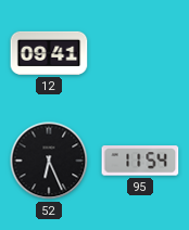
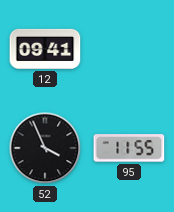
52: 6:26 -> 3:56
95: 11:54 -> 11:55
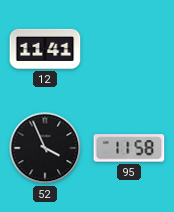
12: 09:41 -> 11:41
95: 11:55 -> 11:58
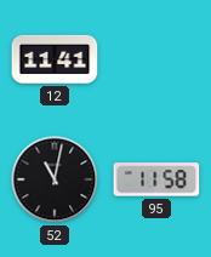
52: 3:56 -> 11:02
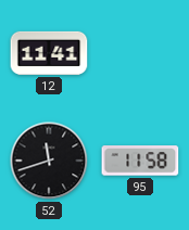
52: 11:02 -> 11:42
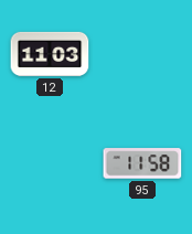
12: 11:41 -> 11:03
52: 11:42 -> none
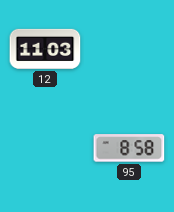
95: 11:58 -> 8:58
